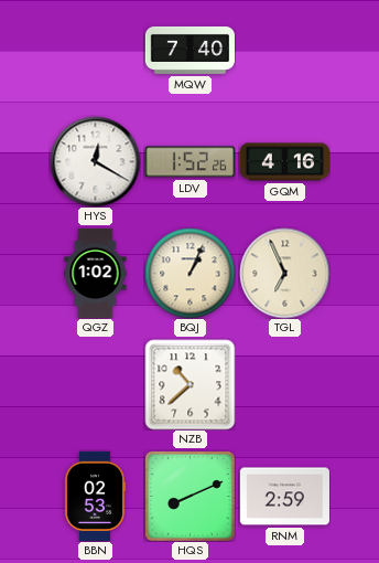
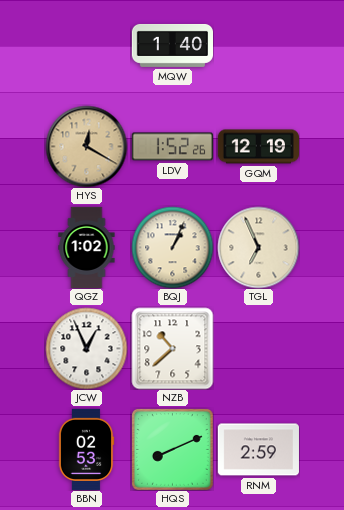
MQW: 7:40 -> 1:40
HYS dial: white -> champagne
GQM: 4:16 -> 12:19
JCW: none -> 12:56
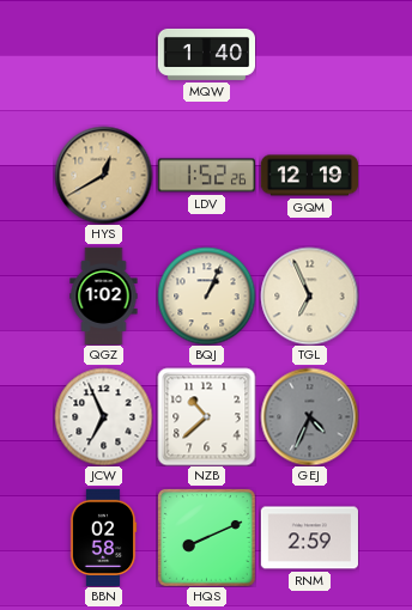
HYS: 12:20 -> 12:40
JCW: 12:56 -> 6:56
GEJ: none -> 4:34
BBN: 02:53 -> 02:58
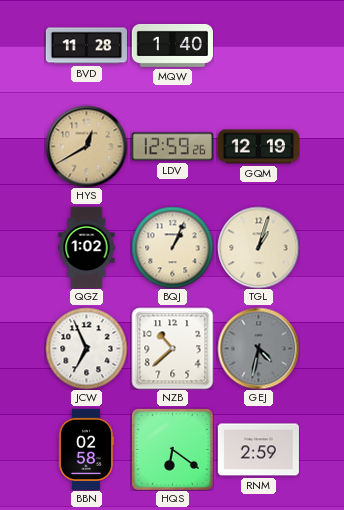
BVD: none -> 11:28
LDV: 1:52 -> 12:59
TGL: 6:56 -> 1:03
GEJ: 4:34 -> 4:32
HQS: 8:11 -> 6:21
